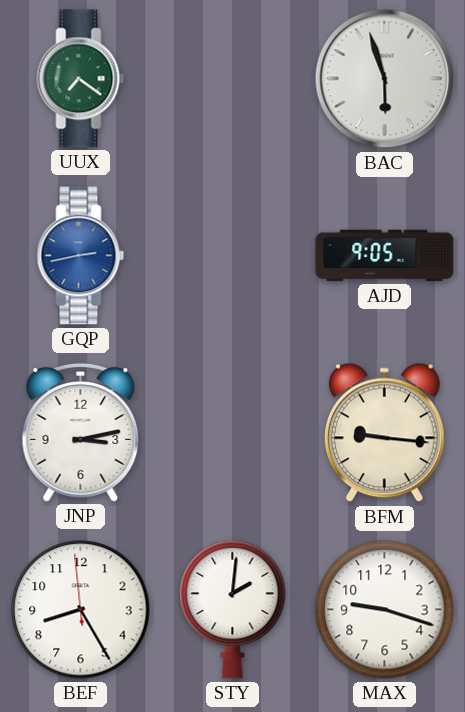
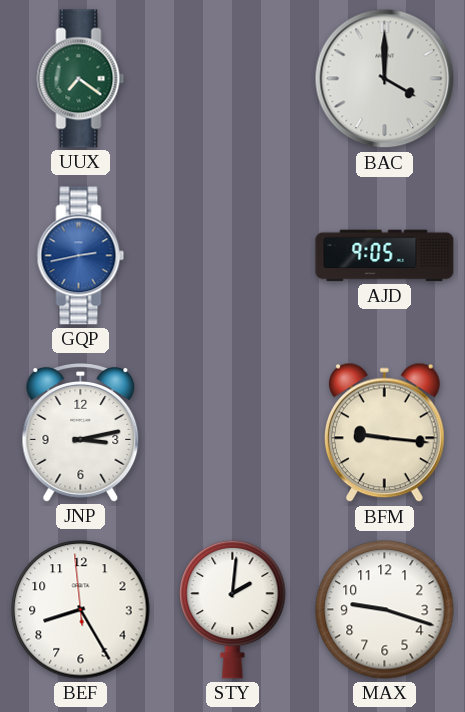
BAC: 5:57 -> 4:00
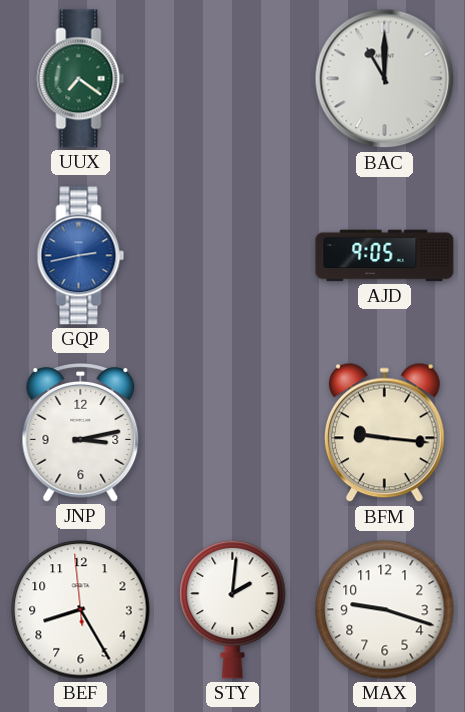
BAC: 4:00 -> 11:00
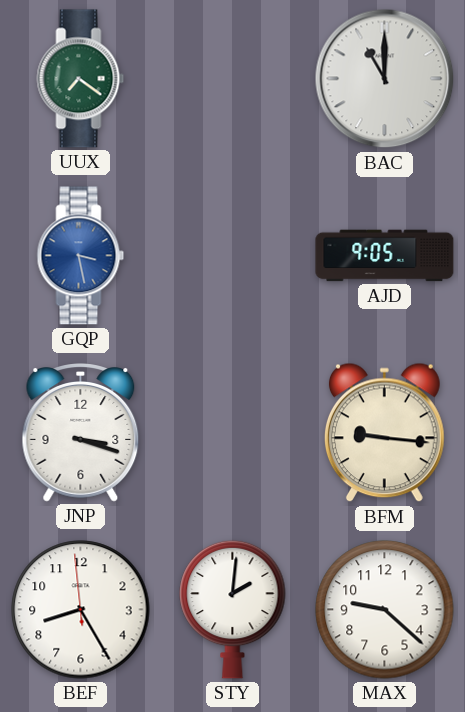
GQP: 2:43 -> 3:28
JNP: 3:13 -> 3:18
MAX: 9:18 -> 9:22
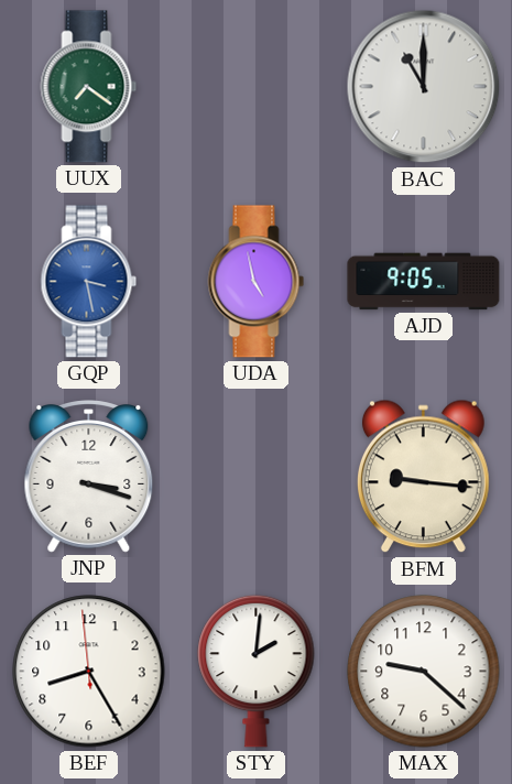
UDA: none -> 4:58
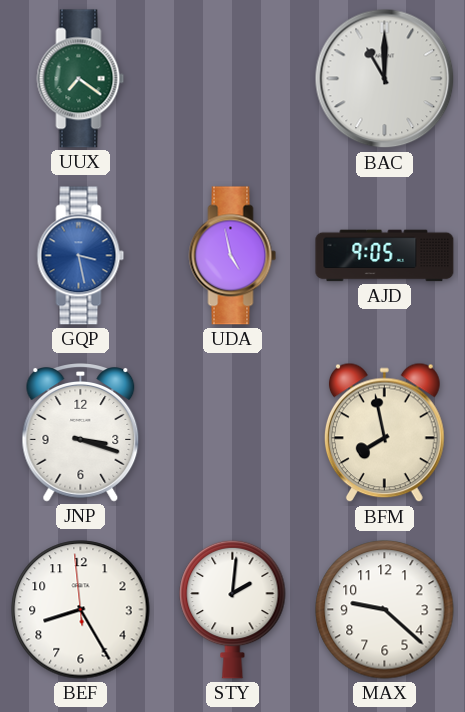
BFM: 9:16 -> 7:58
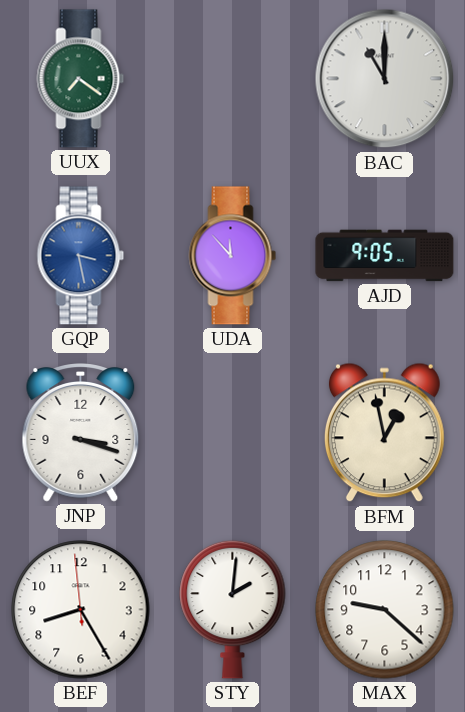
UDA: 4:58 -> 11:53
BFM: 7:58 -> 12:58
